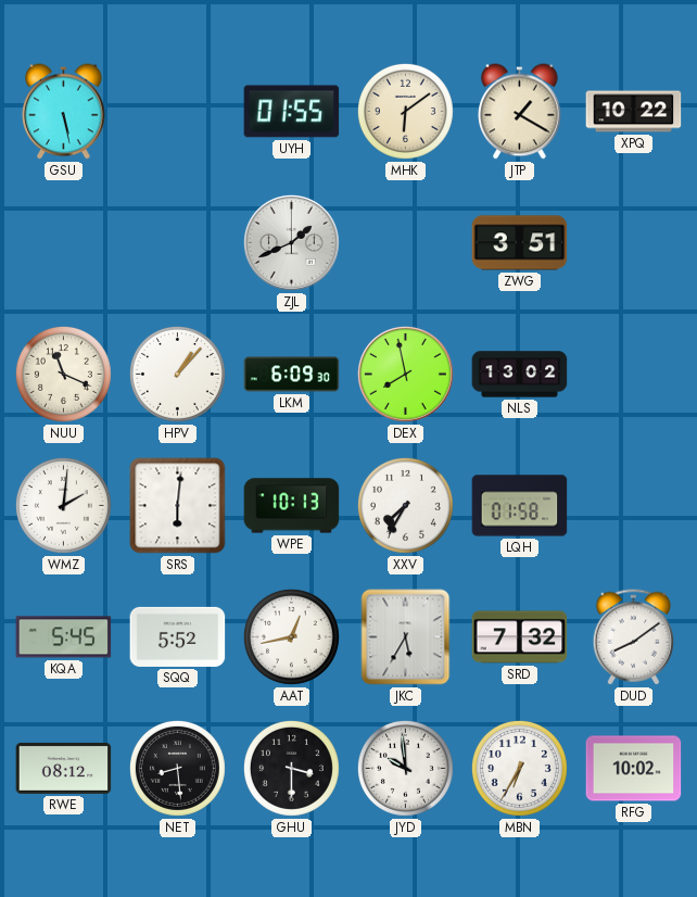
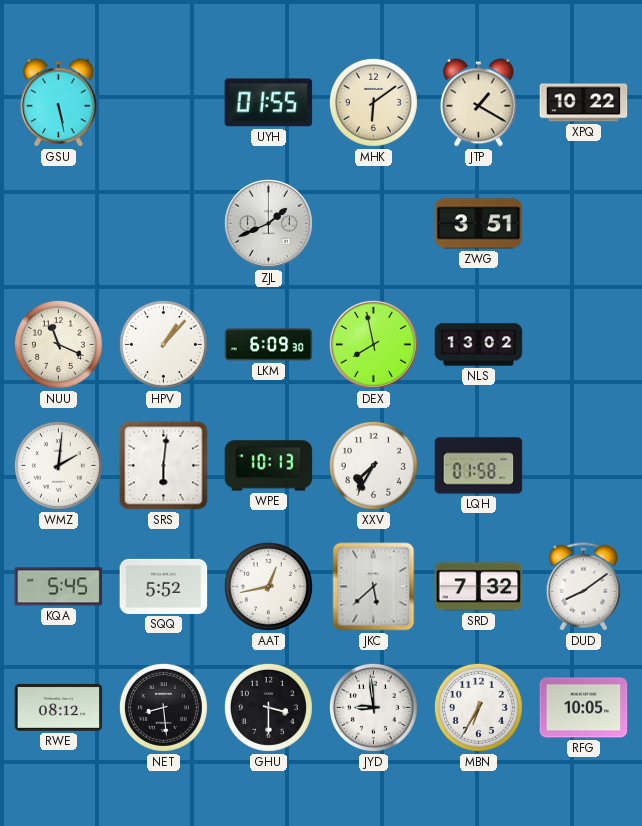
JKC: 5:35 -> 5:38
JYD: 9:59 -> 8:59
RFG: 10:02 -> 10:05
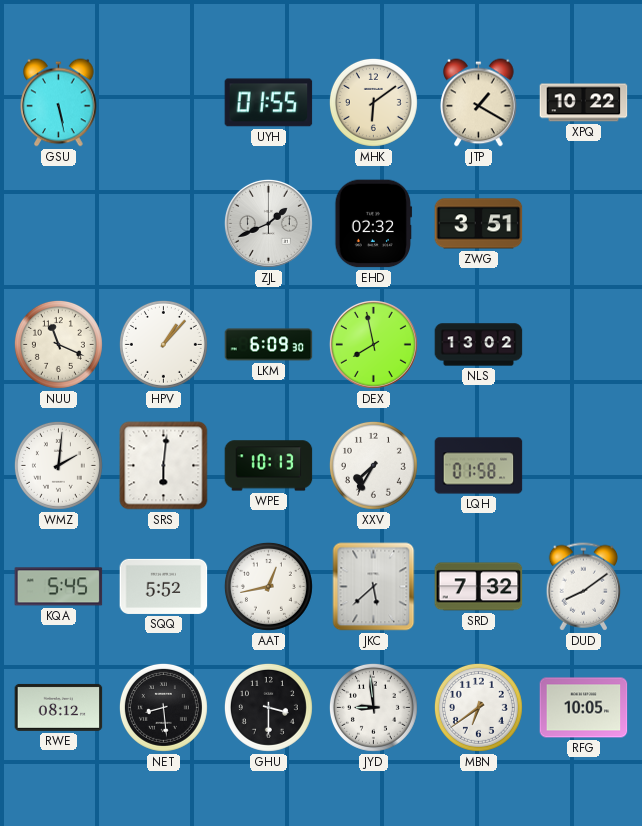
EHD: none -> 02:32
MBN: 6:35 -> 6:39
